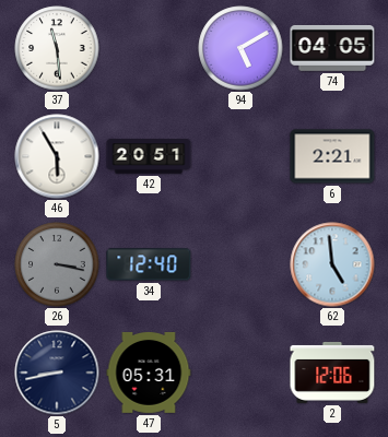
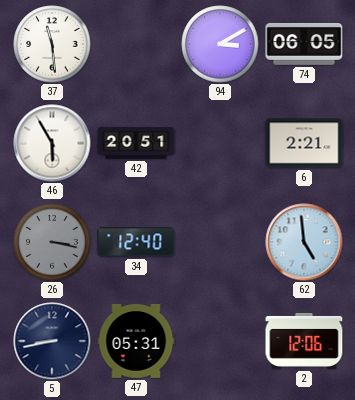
94: 5:10 -> 3:10
74: 04:05 -> 06:05
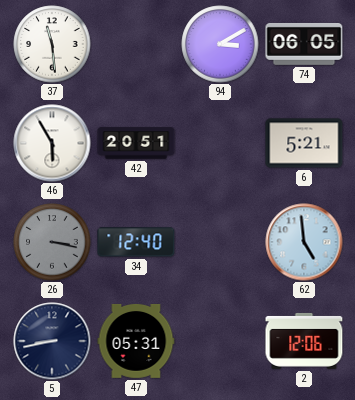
6: 2:21 -> 5:21
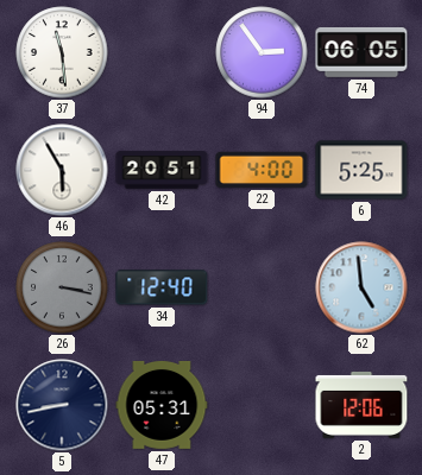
94: 3:10 -> 2:54
22: none -> 4:00
6: 5:21 -> 5:25
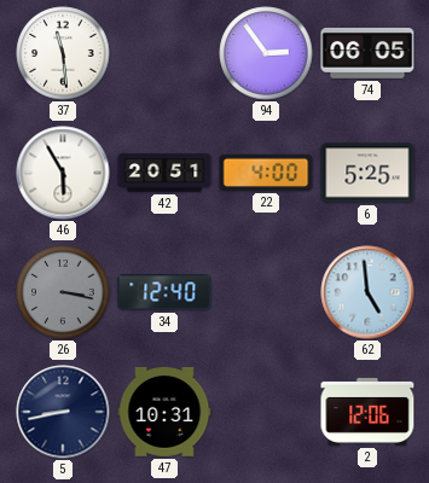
47: 05:31 -> 10:31
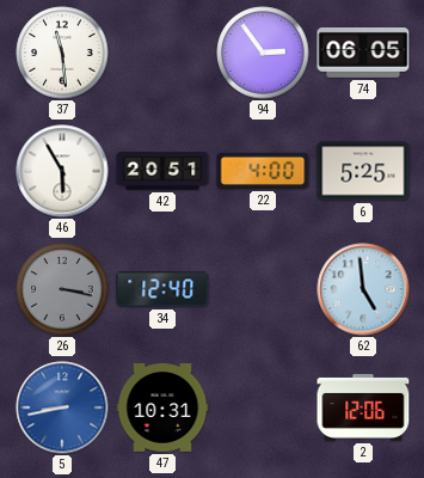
5 dial: navy -> blue
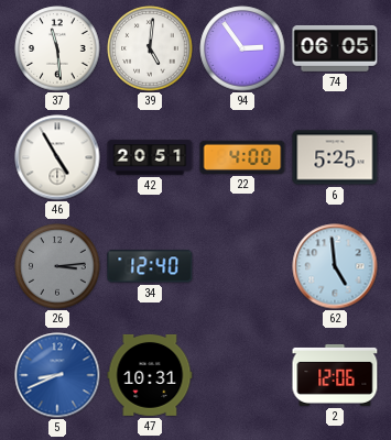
39: none -> 5:01
46: 5:55 -> 4:55
26: 3:17 -> 3:14
5: 8:43 -> 8:41
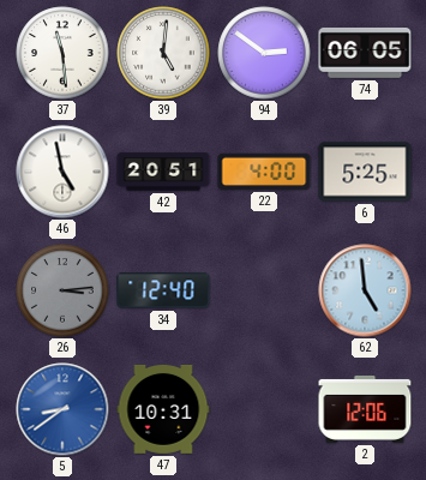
94: 2:54 -> 2:51
46: 4:55 -> 4:58
5: 8:41 -> 8:39
